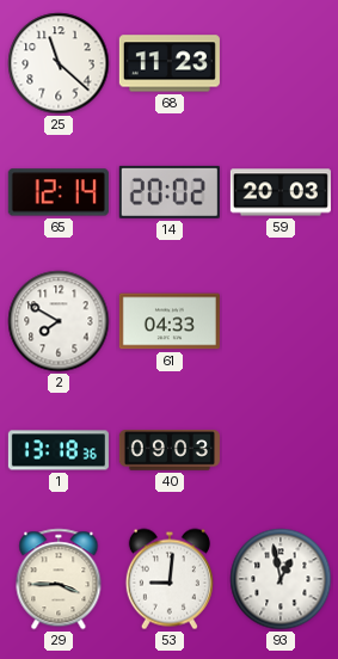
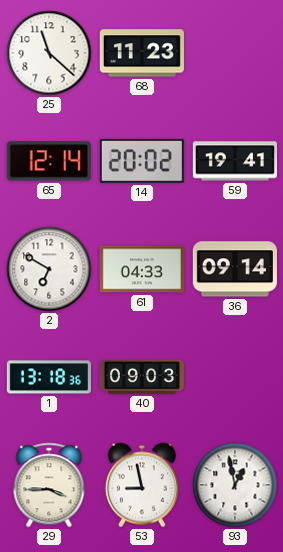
59: 20:03 -> 19:41
2: 7:50 -> 6:50
36: none -> 09:14
53: 9:01 -> 8:58
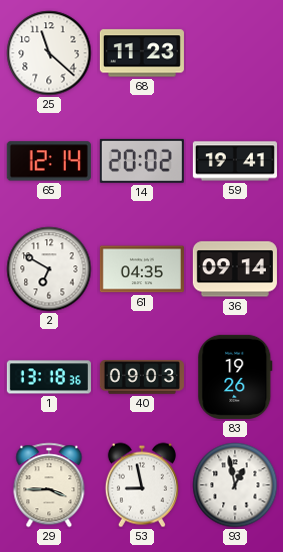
61: 04:33 -> 04:35
83: none -> 19:26
